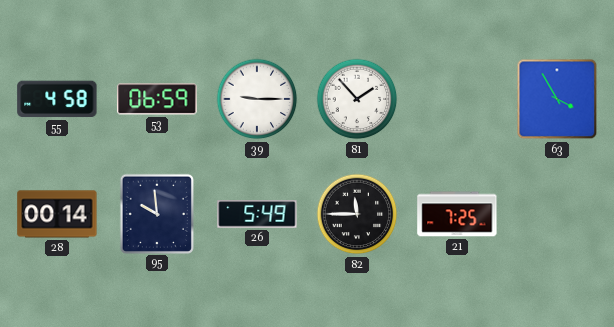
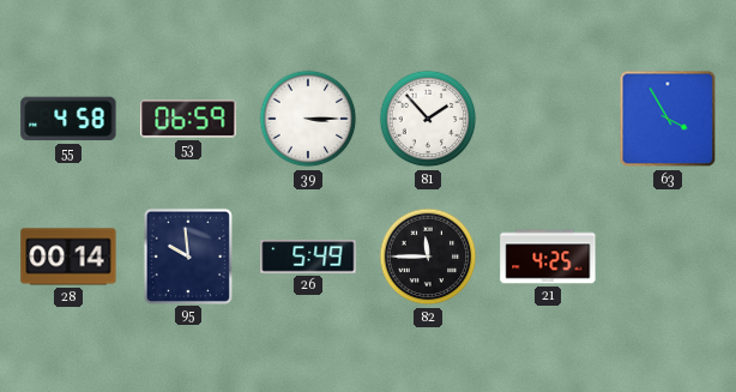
39: 9:15 -> 3:15
21: 7:25 -> 4:25
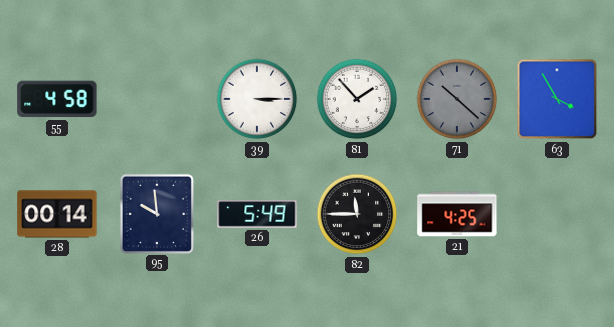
53: 06:59 -> none
71: none -> 10:22
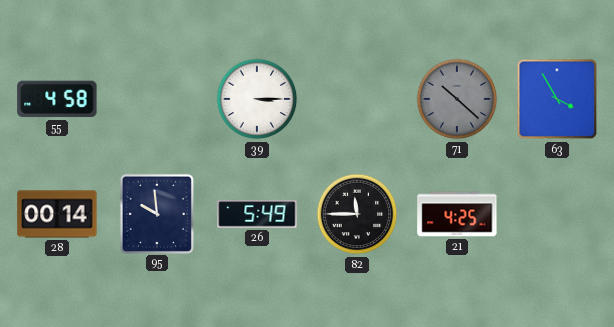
81: 1:53 -> none
